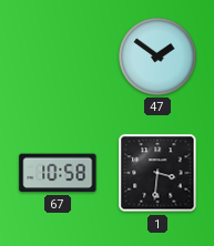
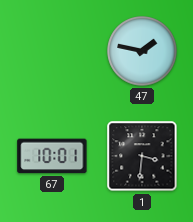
47: 1:51 -> 1:47
67: 10:58 -> 10:01
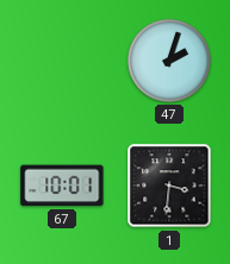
47: 1:47 -> 2:03
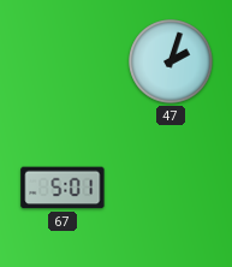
67: 10:01 -> 5:01
1: 3:31 -> none
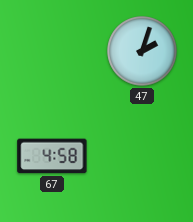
67: 5:01 -> 4:58
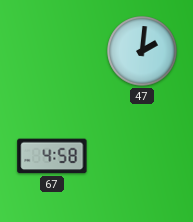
47: 2:03 -> 2:01
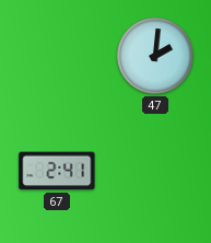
67: 4:58 -> 2:41
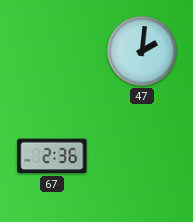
67: 2:41 -> 2:36
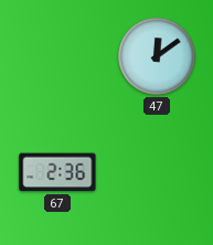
47: 2:01 -> 12:09
